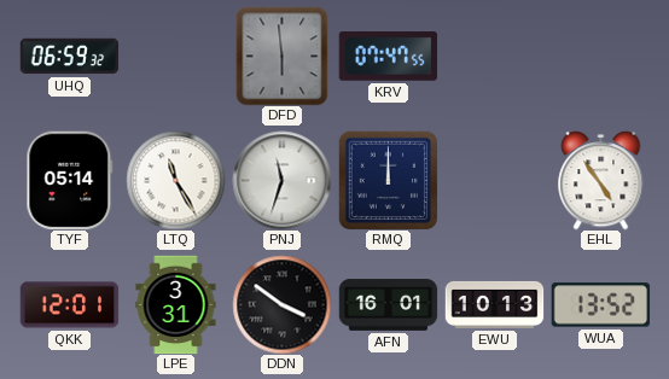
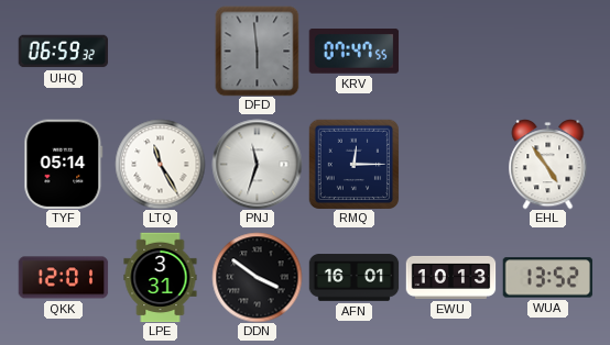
RMQ: 12:00 -> 12:15
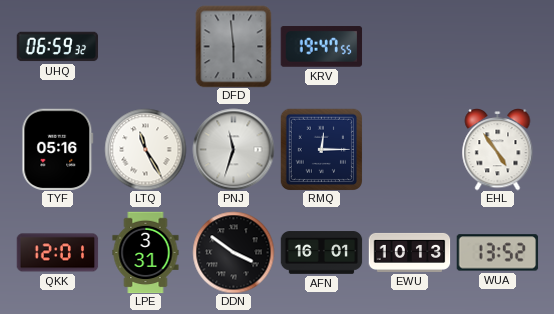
KRV: 07:47 -> 19:47
TYF: 05:14 -> 05:16
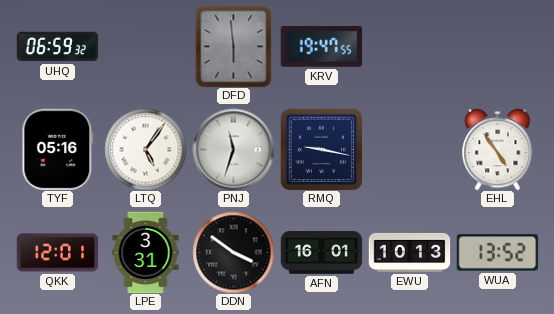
LTQ: 11:25 -> 5:06
RMQ: 12:15 -> 9:17
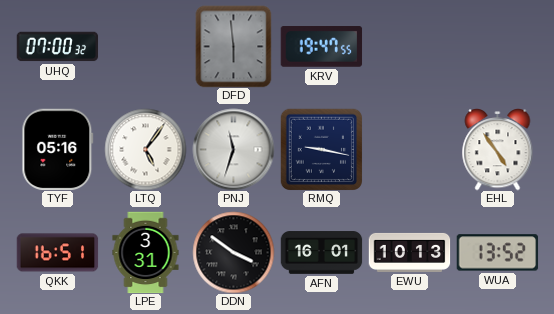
UHQ: 06:59 -> 07:00
QKK: 12:01 -> 16:51
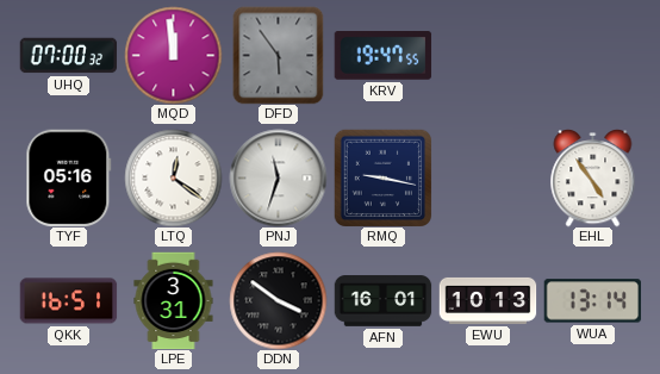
MQD: none -> 11:59
DFD: 5:59 -> 5:54
LTQ: 5:06 -> 12:21
WUA: 13:52 -> 13:14
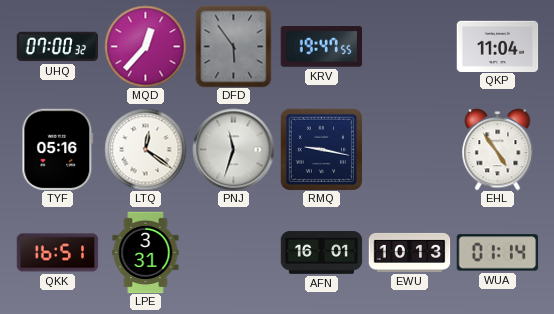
MQD: 11:59 -> 12:37
QKP: none -> 11:04
DDN: 3:51 -> none
WUA: 13:14 -> 01:14
